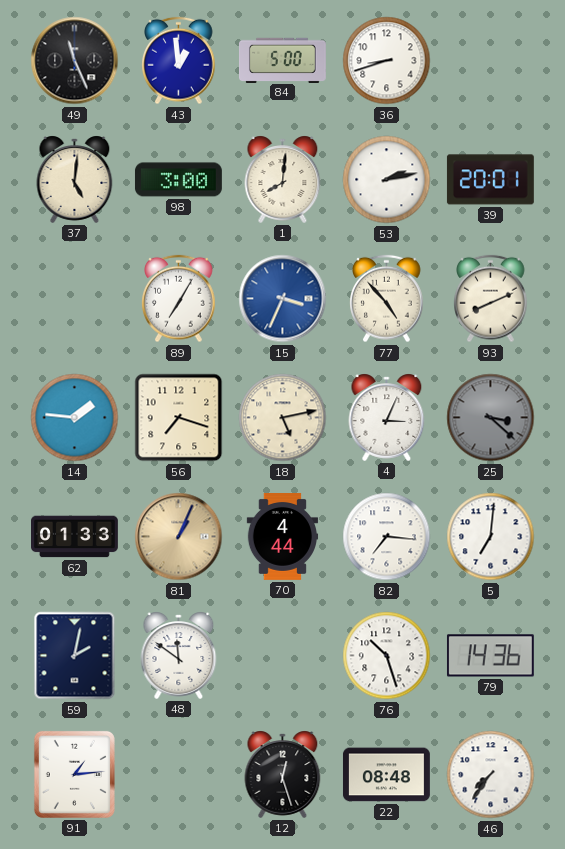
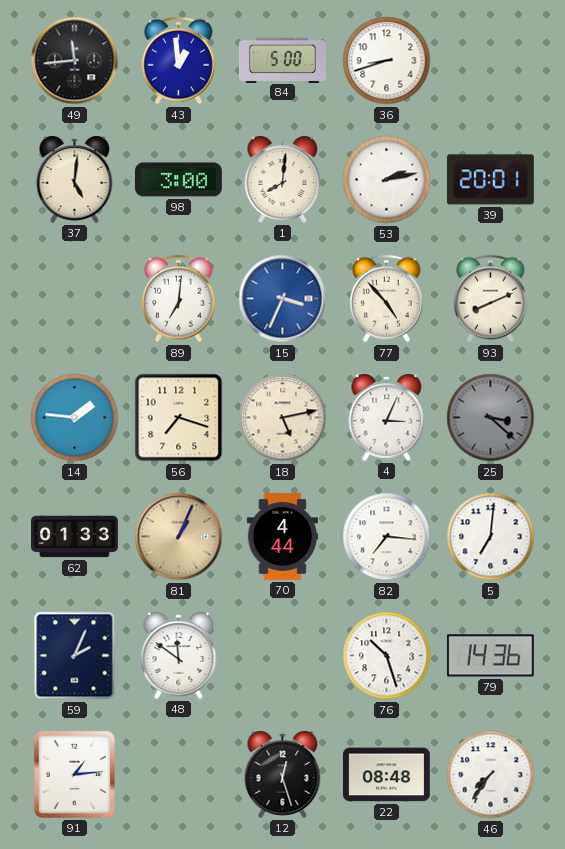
49: 11:26 -> 11:44
89: 7:05 -> 7:01
59: 2:02 -> 2:04
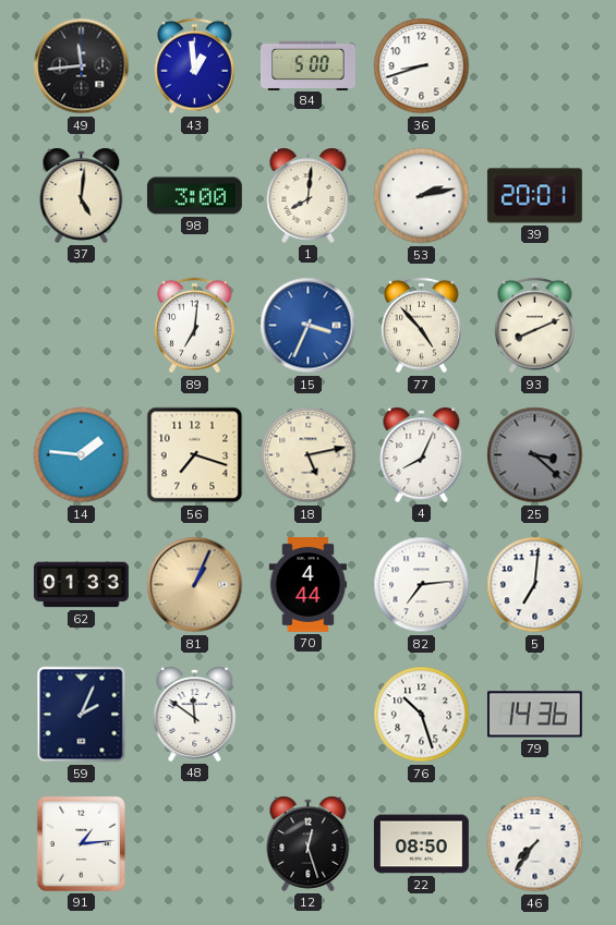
4: 3:04 -> 8:04
82: 7:16 -> 7:14
22: 08:48 -> 08:50
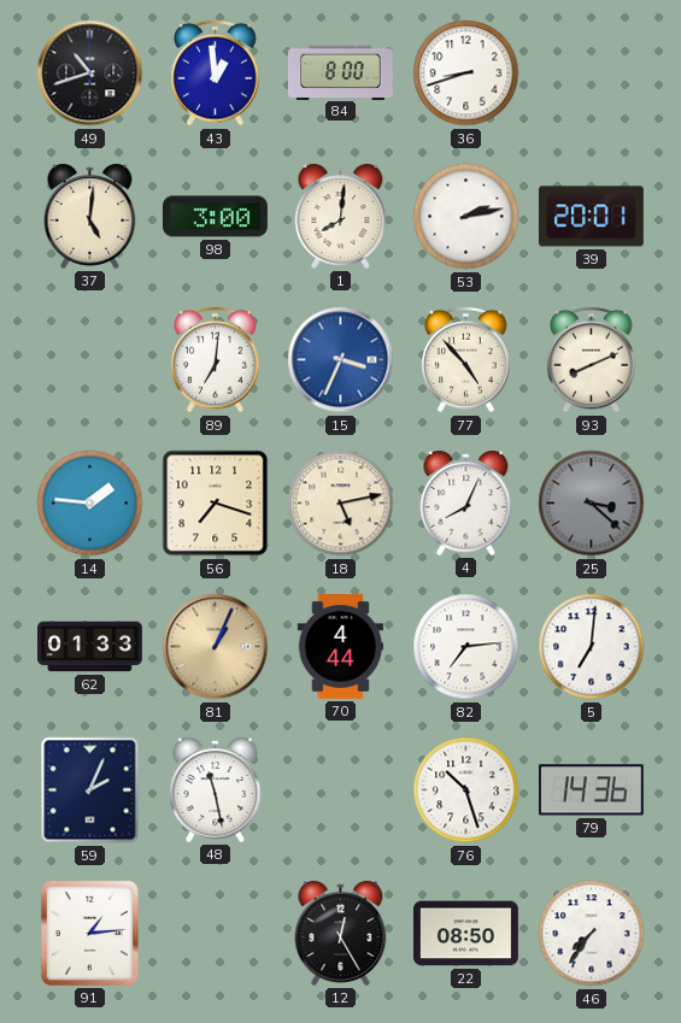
49: 11:44 -> 10:42
84: 5:00 -> 8:00
48: 11:51 -> 11:28
12: 12:27 -> 12:25
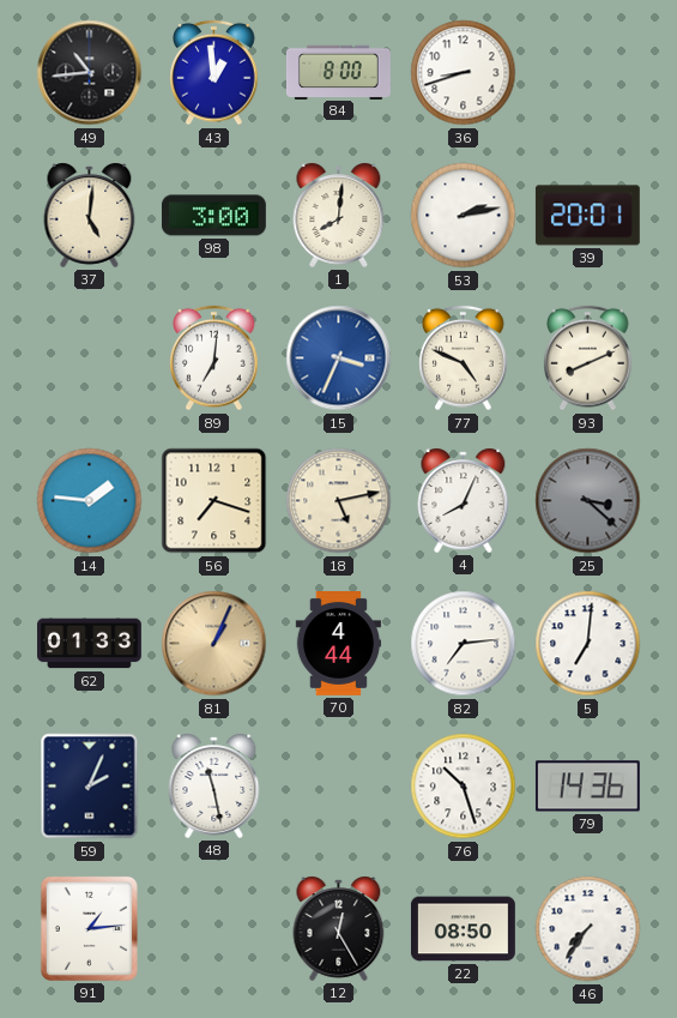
49: 10:42 -> 10:44
77: 4:53 -> 4:49
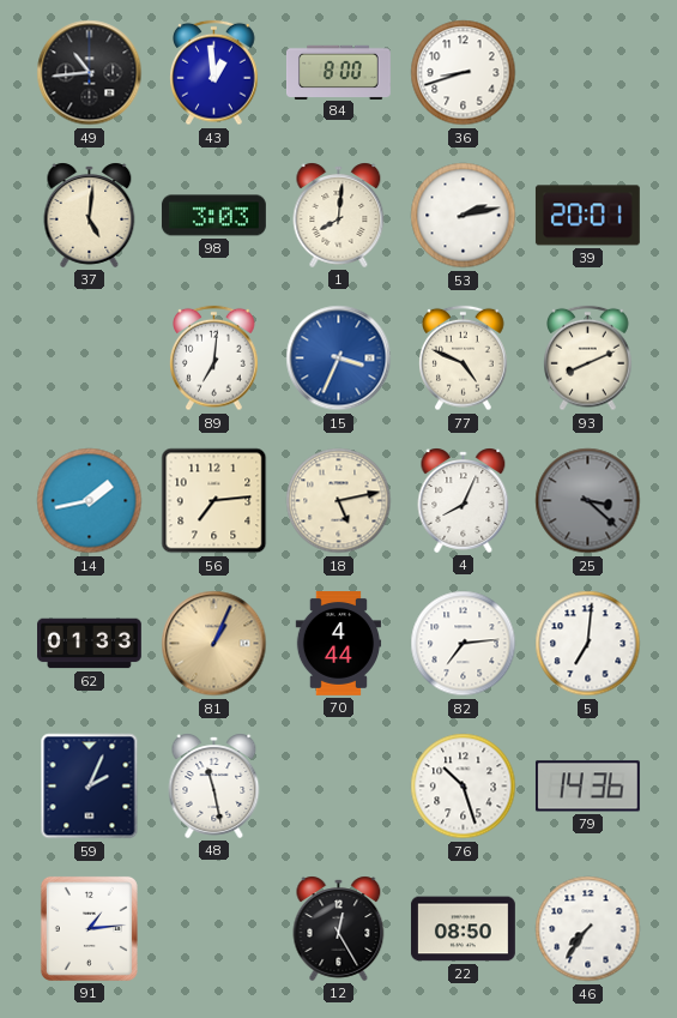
98: 3:00 -> 3:03
14: 1:46 -> 1:43
56: 7:18 -> 7:14
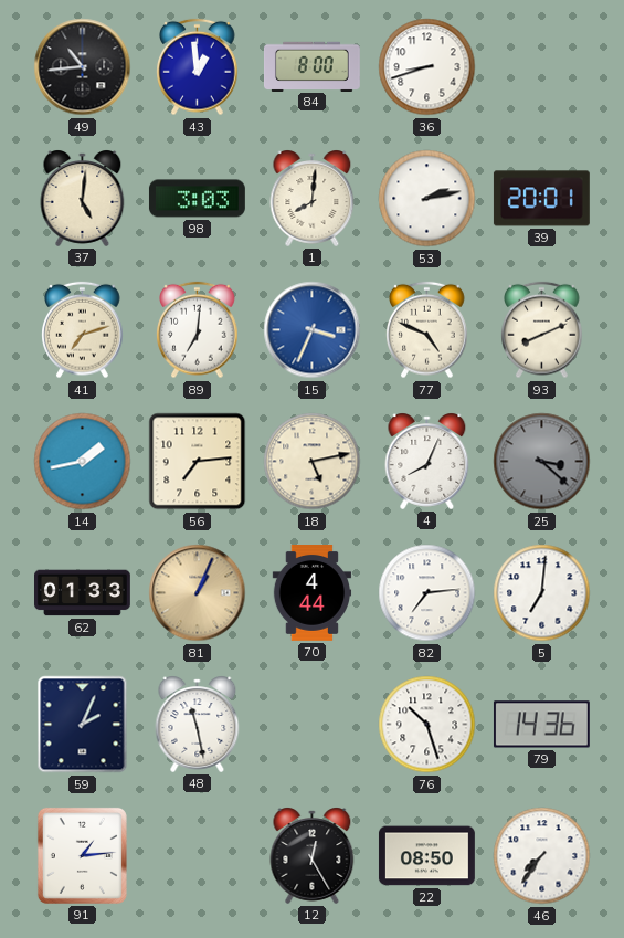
41: none -> 7:12
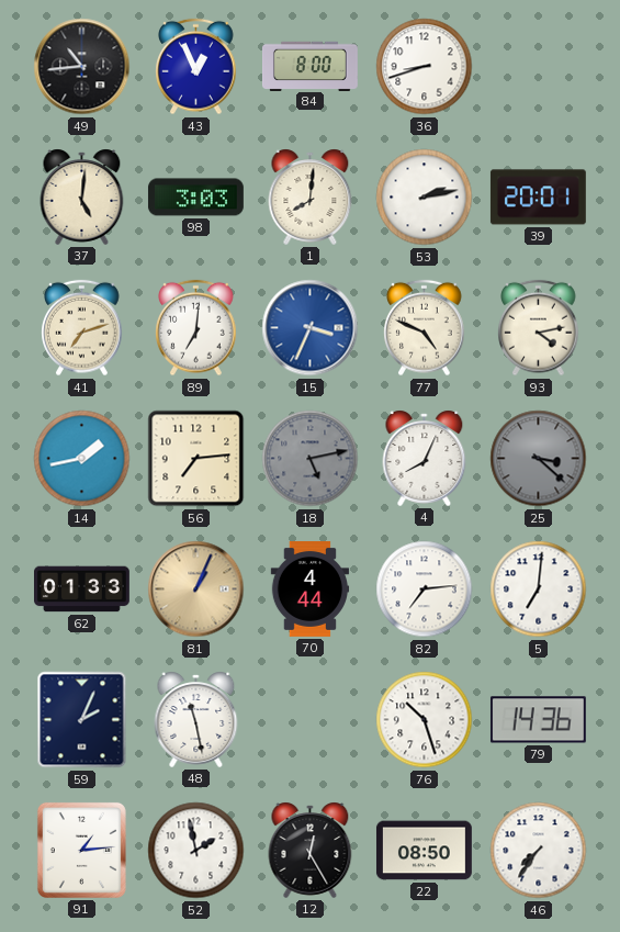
43: 12:59 -> 12:56
93: 8:11 -> 4:13
18 dial: cream -> grey
52: none -> 1:58
